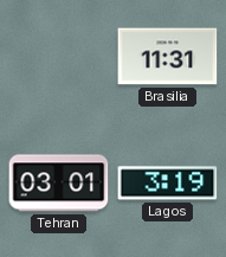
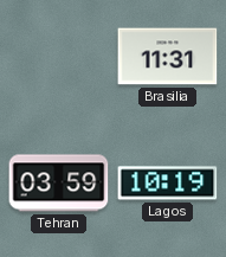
Tehran: 03:01 -> 03:59
Lagos: 3:19 -> 10:19
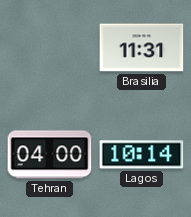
Tehran: 03:59 -> 04:00
Lagos: 10:19 -> 10:14
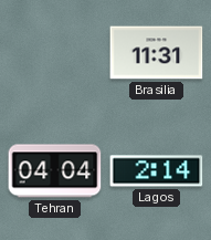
Tehran: 04:00 -> 04:04
Lagos: 10:14 -> 2:14
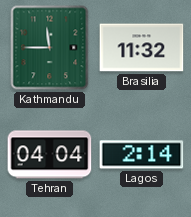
Kathmandu: none -> 11:45
Brasilia: 11:31 -> 11:32
